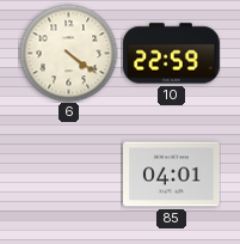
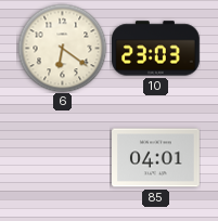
6: 4:21 -> 6:21
10: 22:59 -> 23:03
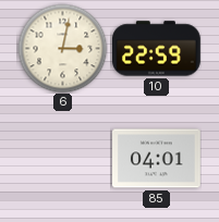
6: 6:21 -> 3:02
10: 23:03 -> 22:59
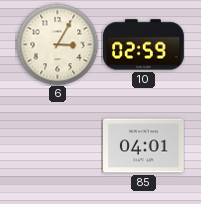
6: 3:02 -> 3:05
10: 22:59 -> 02:59
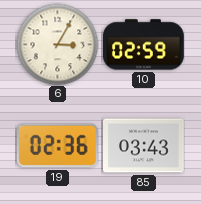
19: none -> 02:36
85: 04:01 -> 03:43
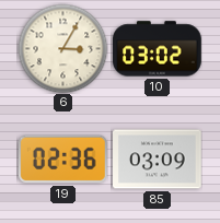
10: 02:59 -> 03:02
85: 03:43 -> 03:09
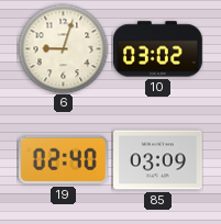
6: 3:05 -> 9:03
19: 02:36 -> 02:40
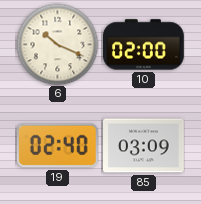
6: 9:03 -> 10:19
10: 03:02 -> 02:00
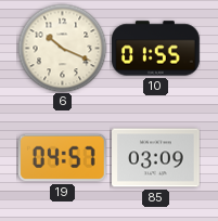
10: 02:00 -> 01:55
19: 02:40 -> 04:57
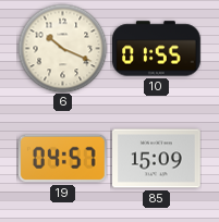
85: 03:09 -> 15:09
